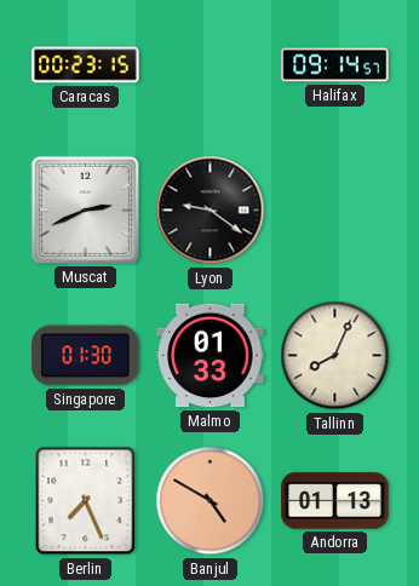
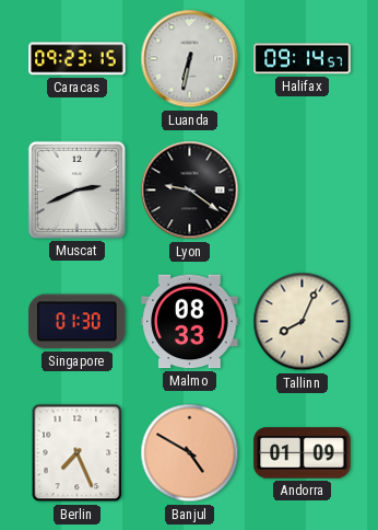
Caracas: 00:23 -> 09:23
Luanda: none -> 6:32
Malmo: 01:33 -> 08:33
Andorra: 01:13 -> 01:09
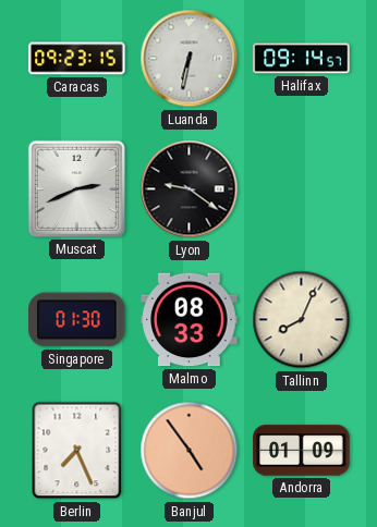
Banjul: 4:50 -> 4:54
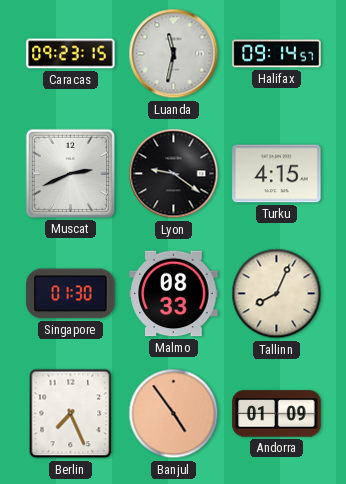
Luanda: 6:32 -> 11:32
Turku: none -> 4:15
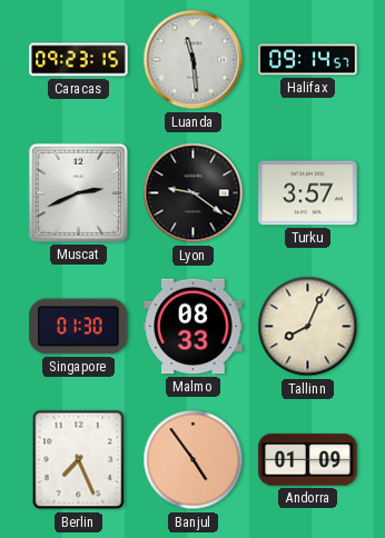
Luanda: 11:32 -> 11:29
Turku: 4:15 -> 3:57
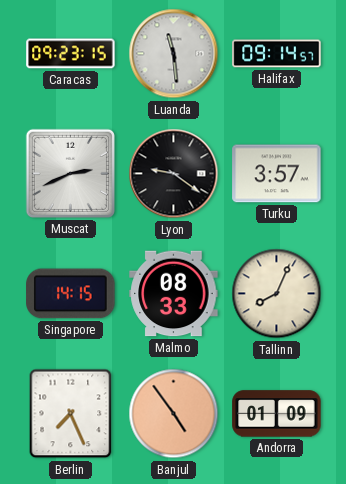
Singapore: 01:30 -> 14:15
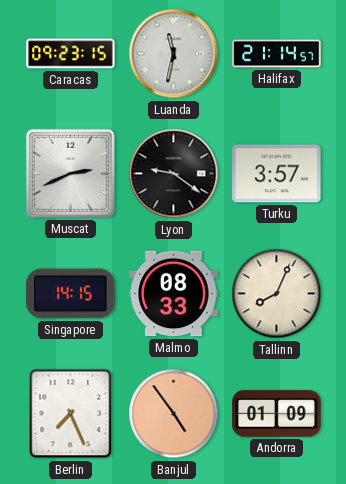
Luanda: 11:29 -> 11:32
Halifax: 09:14 -> 21:14
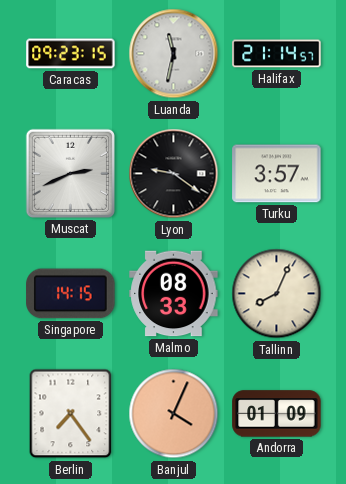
Berlin: 7:26 -> 7:24
Banjul: 4:54 -> 4:04
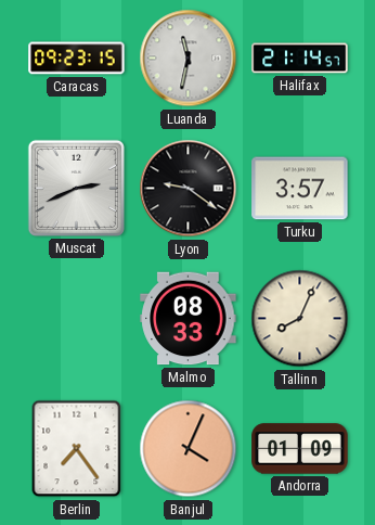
Singapore: 14:15 -> none
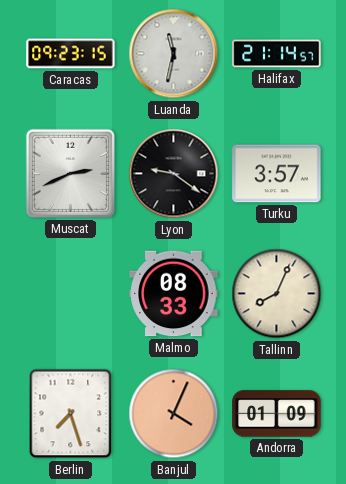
Berlin: 7:24 -> 7:27
